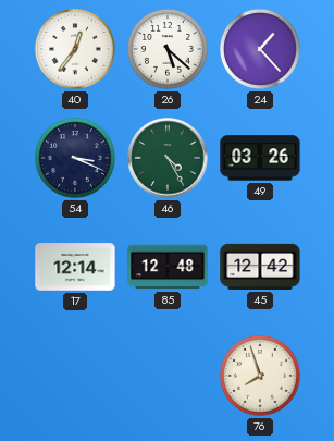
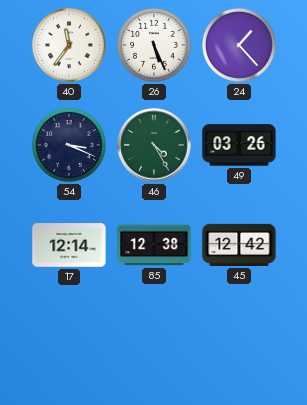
40: 12:36 -> 11:36
26: 5:22 -> 5:26
85: 12:48 -> 12:38
76: 7:57 -> none
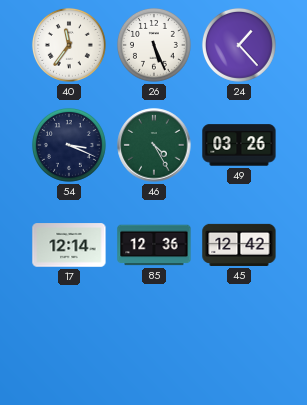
85: 12:38 -> 12:36
